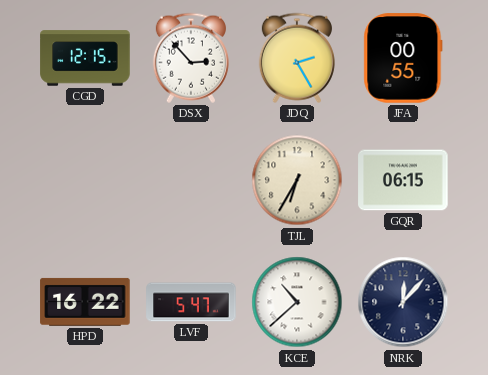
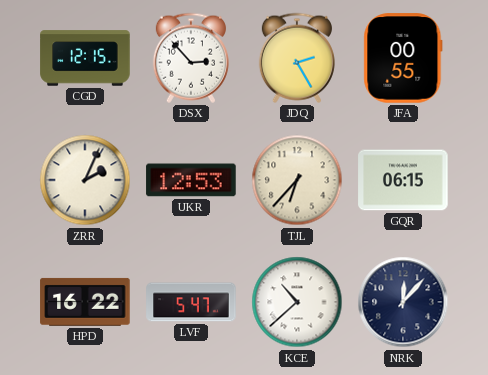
ZRR: none -> 2:04
UKR: none -> 12:53
TJL: 6:35 -> 6:37
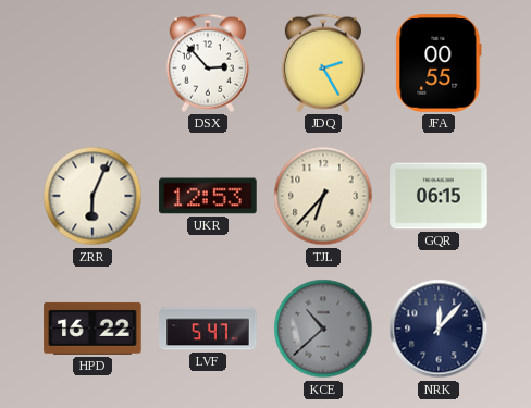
CGD: 12:15 -> none
ZRR: 2:04 -> 6:04
KCE dial: white -> grey
